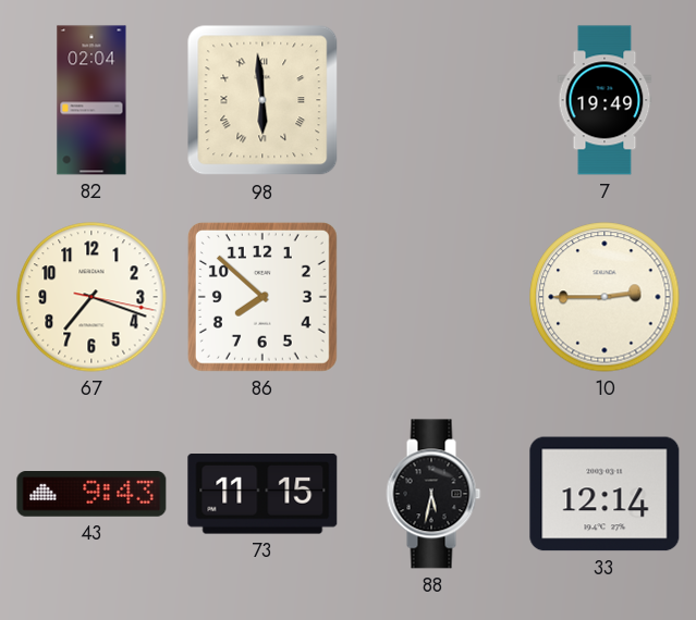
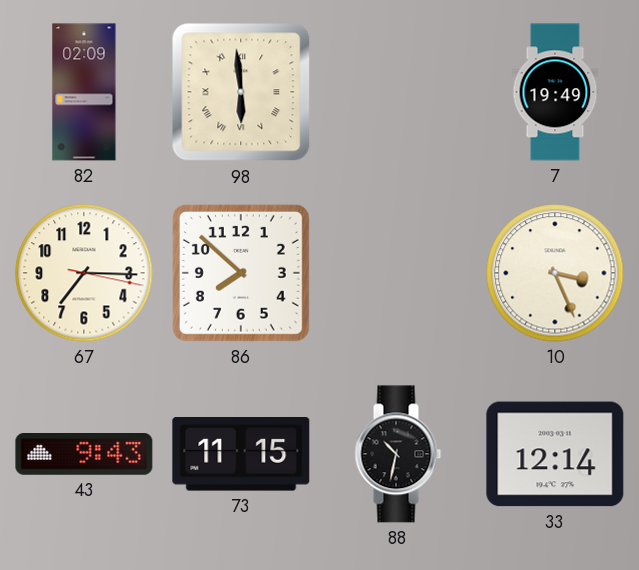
82: 02:04 -> 02:09
67: 7:18 -> 7:15
10: 2:45 -> 3:26
88: 5:32 -> 10:32
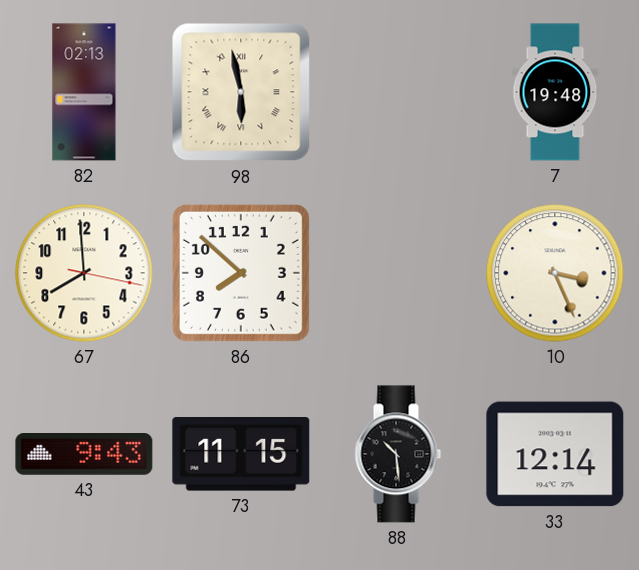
82: 02:09 -> 02:13
98: 5:59 -> 5:58
7: 19:49 -> 19:48
67: 7:15 -> 7:59
88: 10:32 -> 10:29
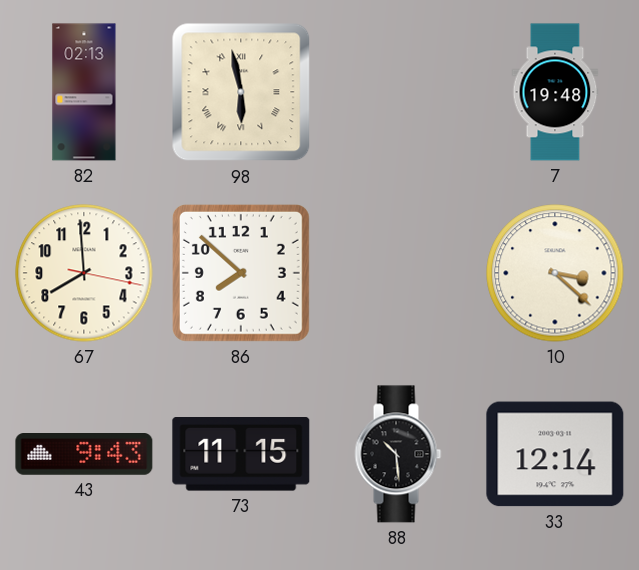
10: 3:26 -> 3:22
